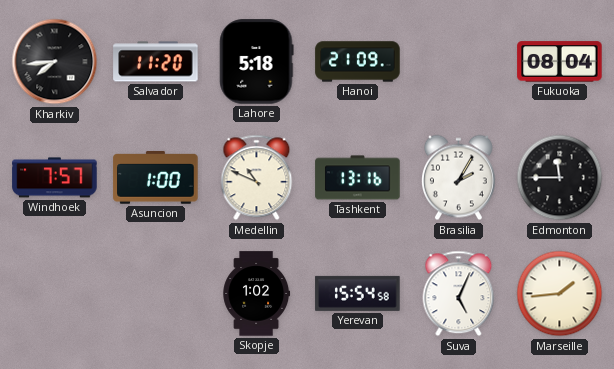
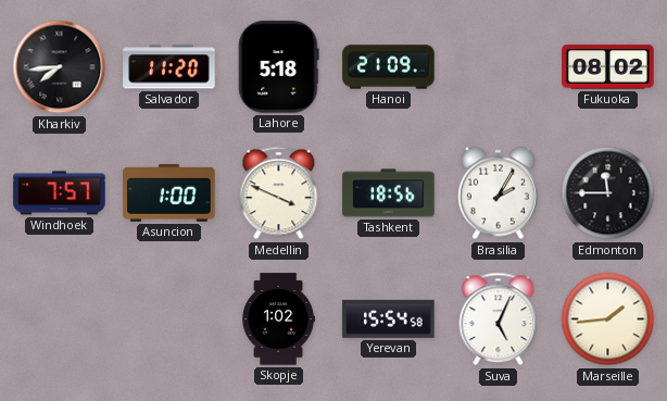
Fukuoka: 08:04 -> 08:02
Medellin: 10:49 -> 3:49
Tashkent: 13:16 -> 18:56
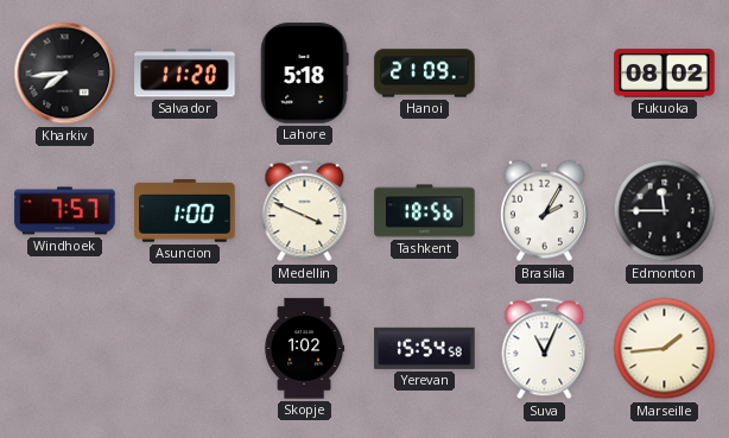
Suva: 5:04 -> 11:04
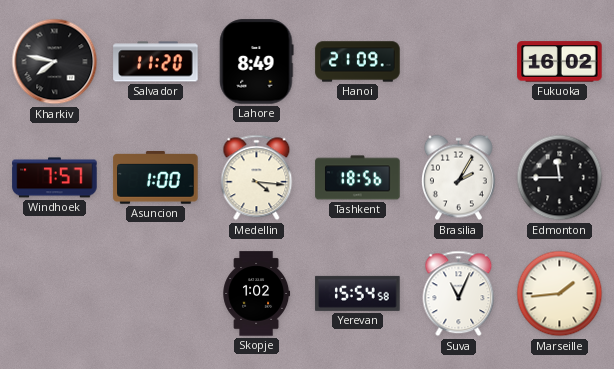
Kharkiv: 7:44 -> 7:47
Lahore: 5:18 -> 8:49
Fukuoka: 08:02 -> 16:02
Medellin: 3:49 -> 4:16
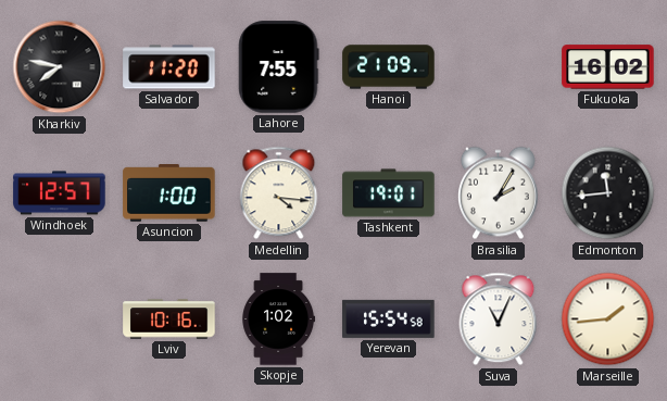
Lahore: 8:49 -> 7:55
Windhoek: 7:57 -> 12:57
Tashkent: 18:56 -> 19:01
Edmonton: 11:45 -> 11:44
Lviv: none -> 10:16
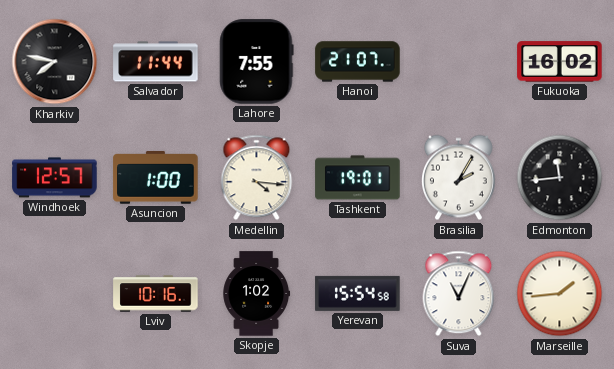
Salvador: 11:20 -> 11:44
Hanoi: 21:09 -> 21:07
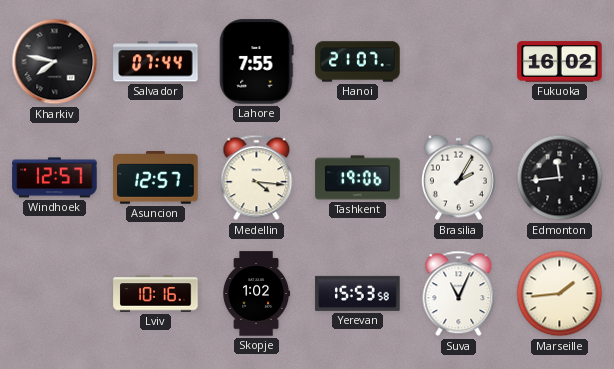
Salvador: 11:44 -> 07:44
Asuncion: 1:00 -> 12:57
Tashkent: 19:01 -> 19:06
Yerevan: 15:54 -> 15:53
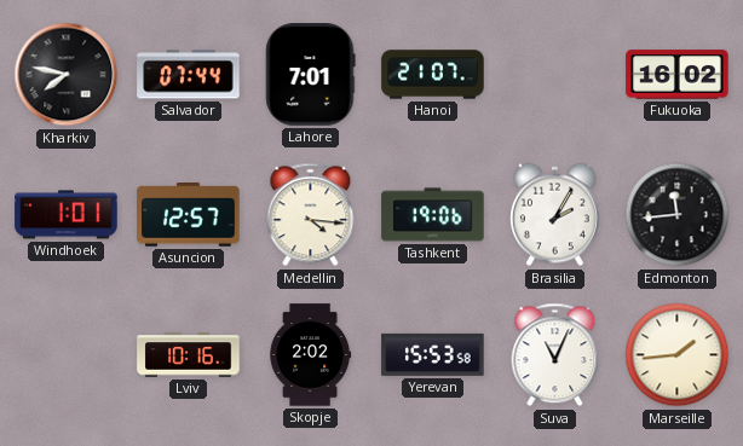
Lahore: 7:55 -> 7:01
Windhoek: 12:57 -> 1:01
Skopje: 1:02 -> 2:02
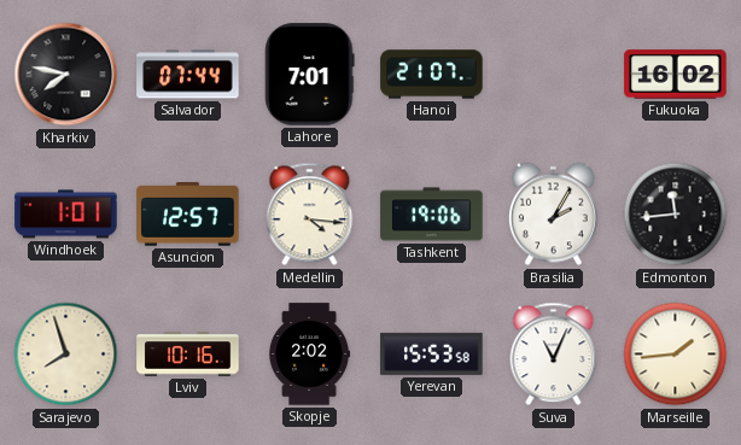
Sarajevo: none -> 7:57
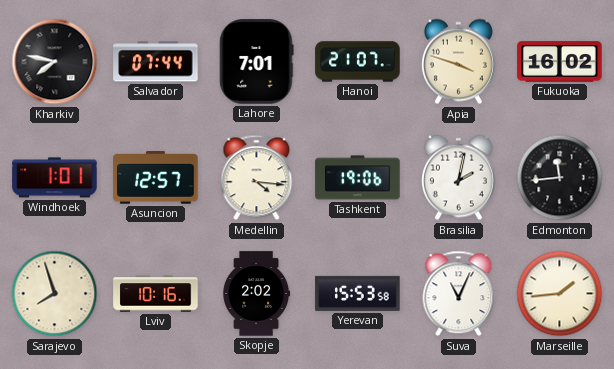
Apia: none -> 3:48
Brasilia: 2:05 -> 2:02
